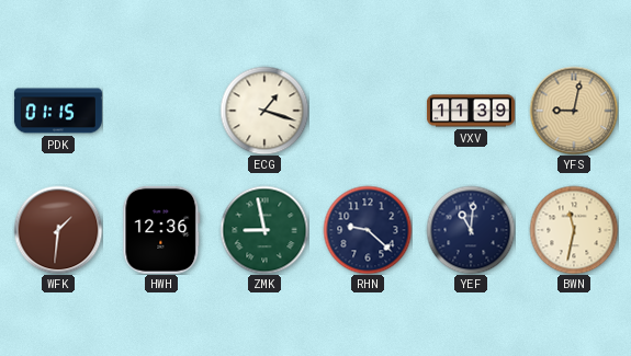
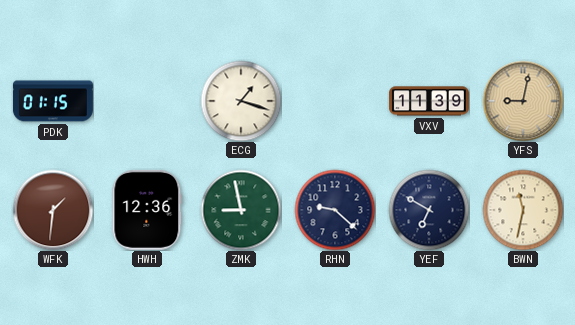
YEF: 11:01 -> 6:50
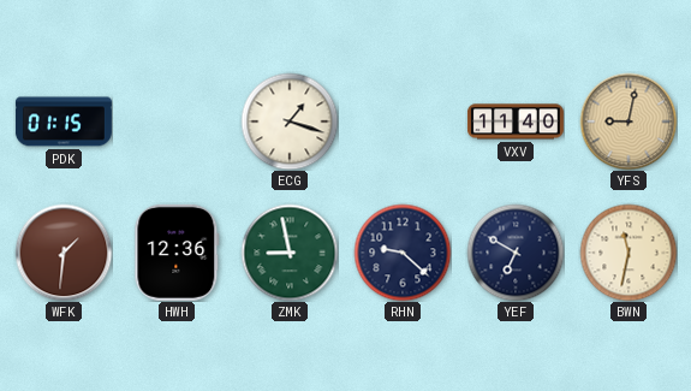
VXV: 11:39 -> 11:40
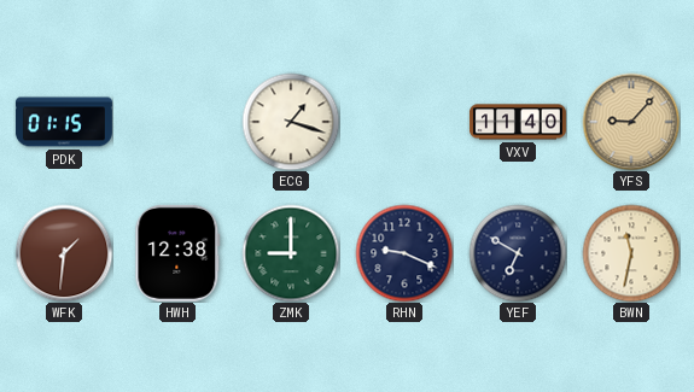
YFS: 9:02 -> 9:07
HWH: 12:36 -> 12:38
ZMK: 8:58 -> 9:00
RHN: 9:22 -> 9:19
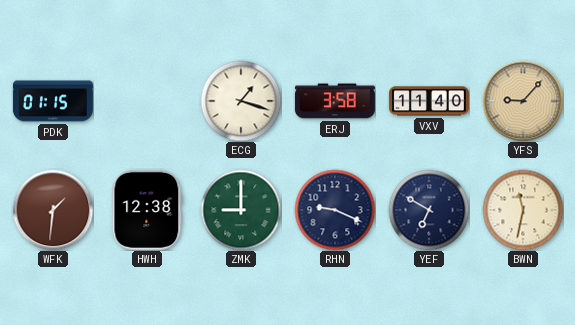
ERJ: none -> 3:58
